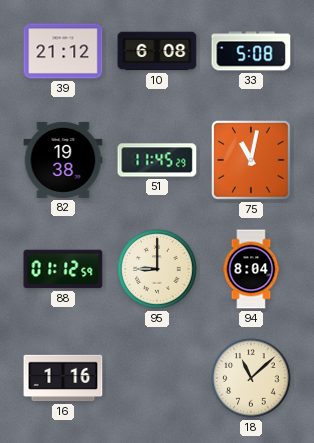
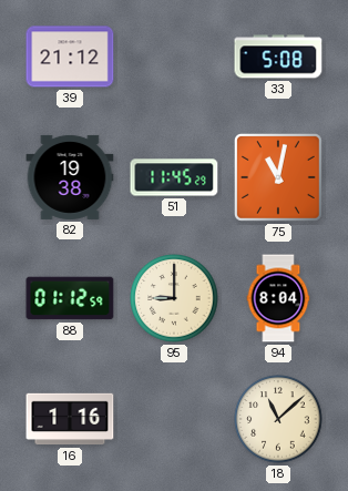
10: 6:08 -> none
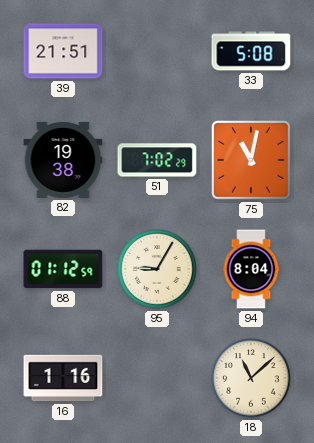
39: 21:12 -> 21:51
51: 11:45 -> 7:02
95: 9:00 -> 9:05
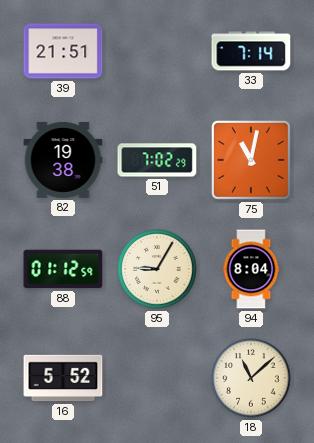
33: 5:08 -> 7:14
16: 1:16 -> 5:52
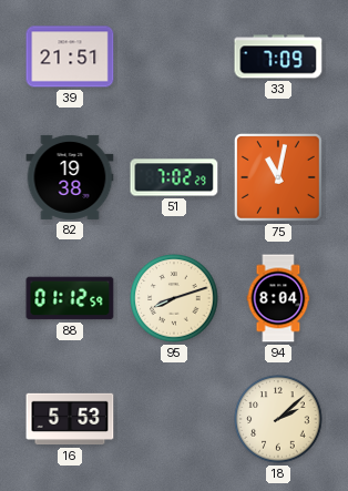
33: 7:14 -> 7:09
95: 9:05 -> 8:12
16: 5:52 -> 5:53
18: 11:08 -> 2:08
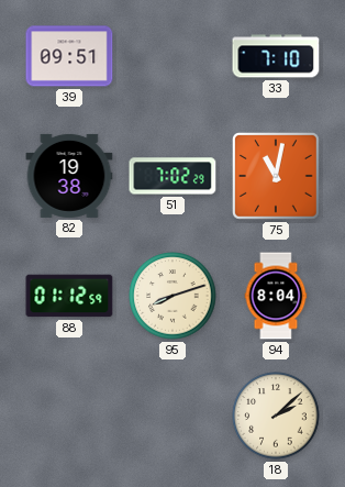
39: 21:51 -> 09:51
33: 7:09 -> 7:10
16: 5:53 -> none
